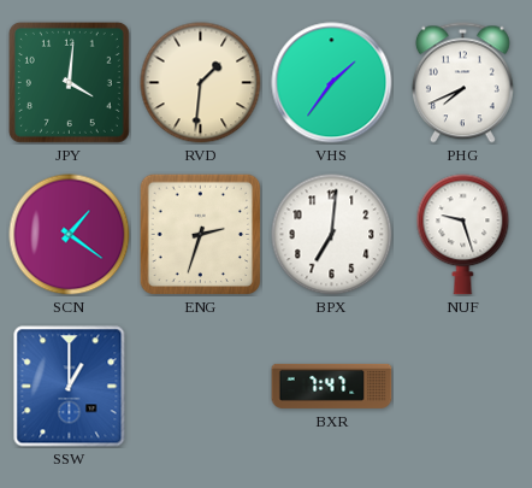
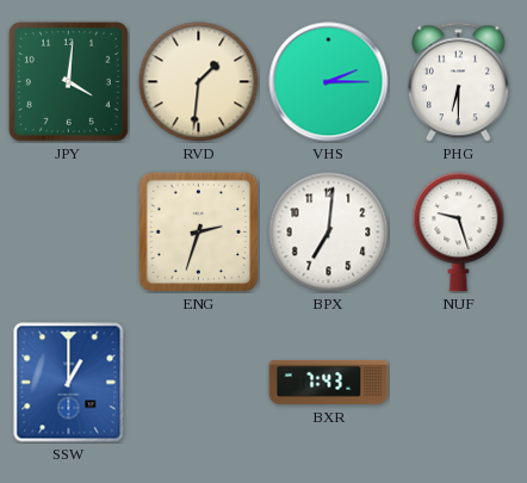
VHS: 1:36 -> 2:15
PHG: 7:41 -> 6:30
SCN: 1:21 -> none
BXR: 7:47 -> 7:43
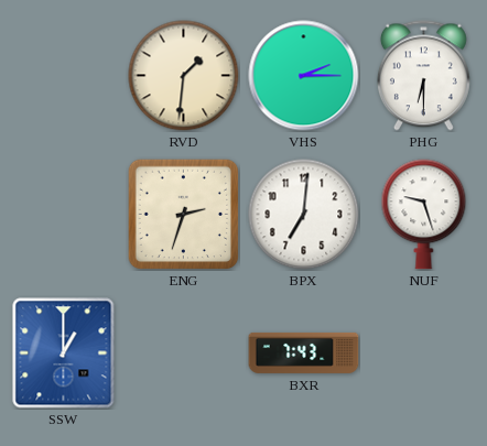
JPY: 4:01 -> none
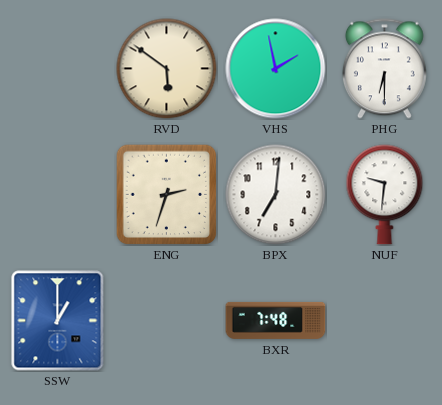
RVD: 1:31 -> 5:51
VHS: 2:15 -> 1:58
NUF: 9:27 -> 9:31
BXR: 7:43 -> 7:48
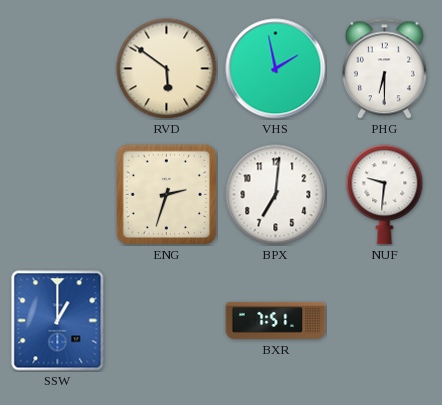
BXR: 7:48 -> 7:51
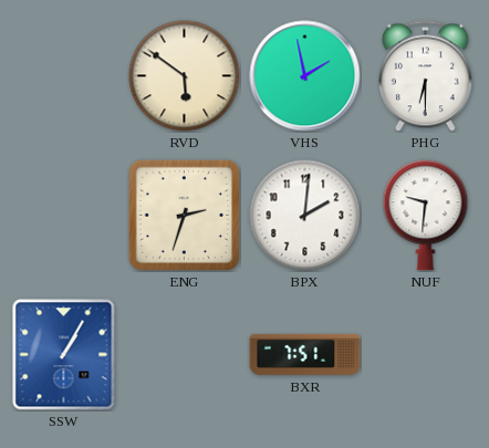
BPX: 7:01 -> 2:01
SSW: 1:00 -> 1:05
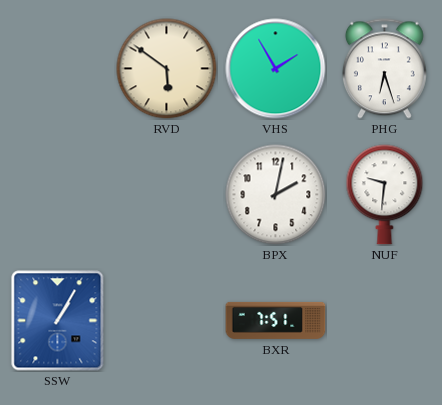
VHS: 1:58 -> 1:55
PHG: 6:30 -> 6:27
ENG: 2:33 -> none
BPX: 2:01 -> 2:02
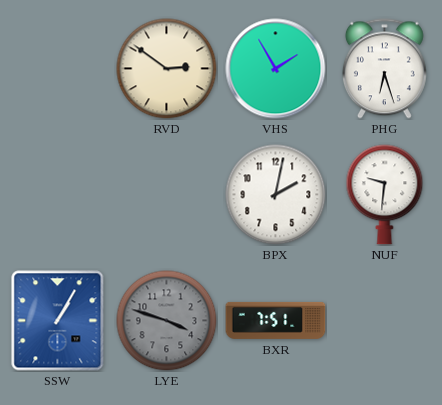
RVD: 5:51 -> 2:51
LYE: none -> 3:48
